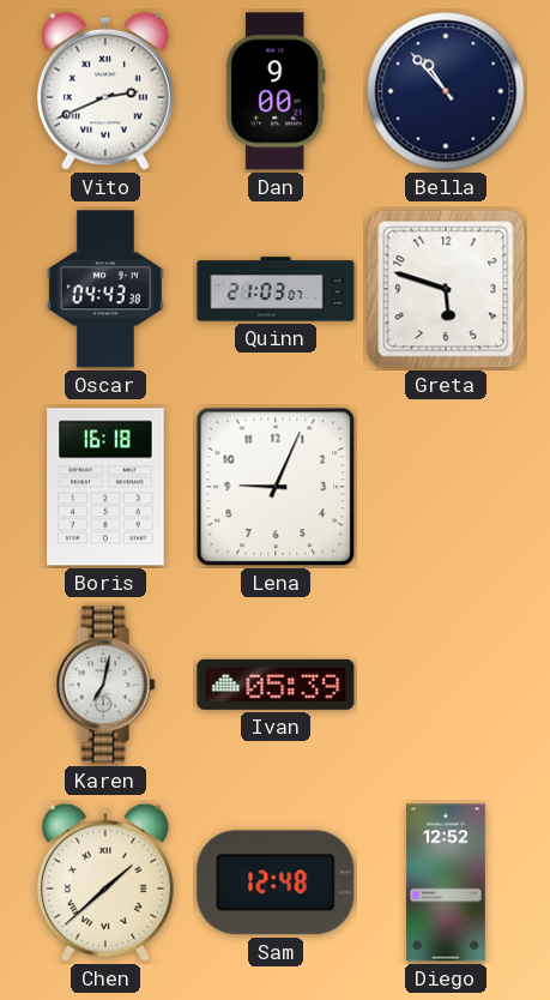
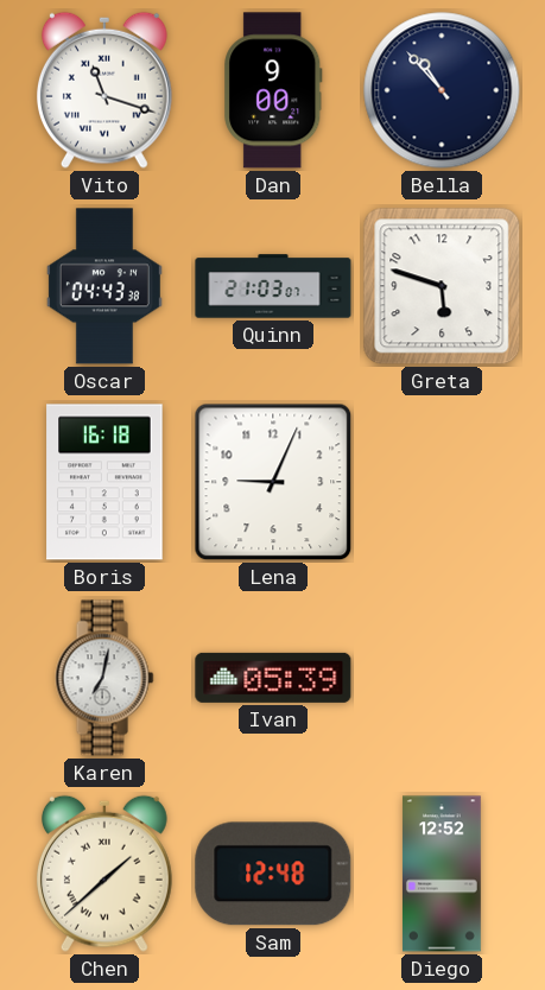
Vito: 2:41 -> 11:18
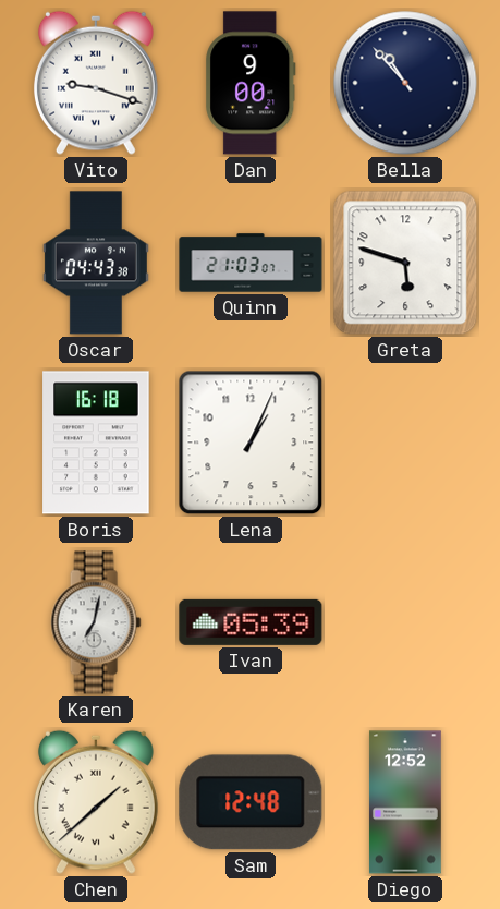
Vito: 11:18 -> 9:18
Lena: 9:04 -> 1:04
